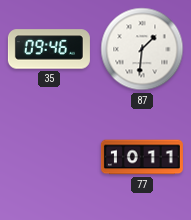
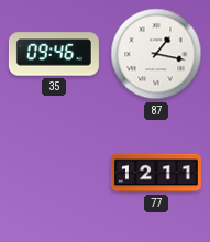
87: 1:31 -> 1:17
77: 10:11 -> 12:11
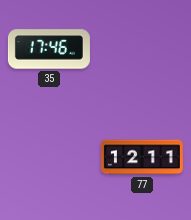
35: 09:46 -> 17:46
87: 1:17 -> none
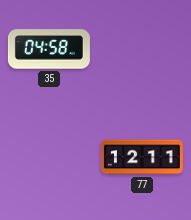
35: 17:46 -> 04:58
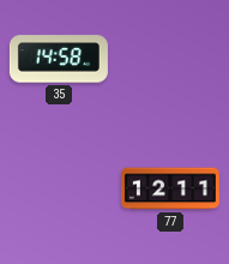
35: 04:58 -> 14:58
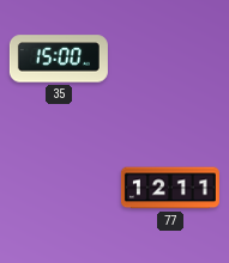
35: 14:58 -> 15:00
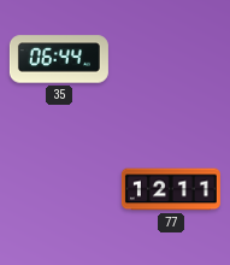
35: 15:00 -> 06:44
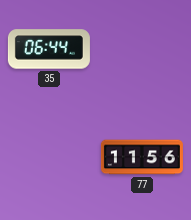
77: 12:11 -> 11:56
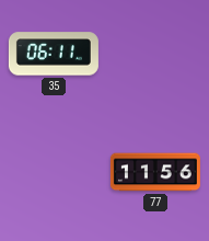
35: 06:44 -> 06:11
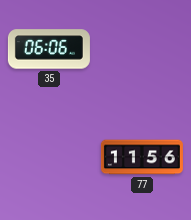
35: 06:11 -> 06:06
